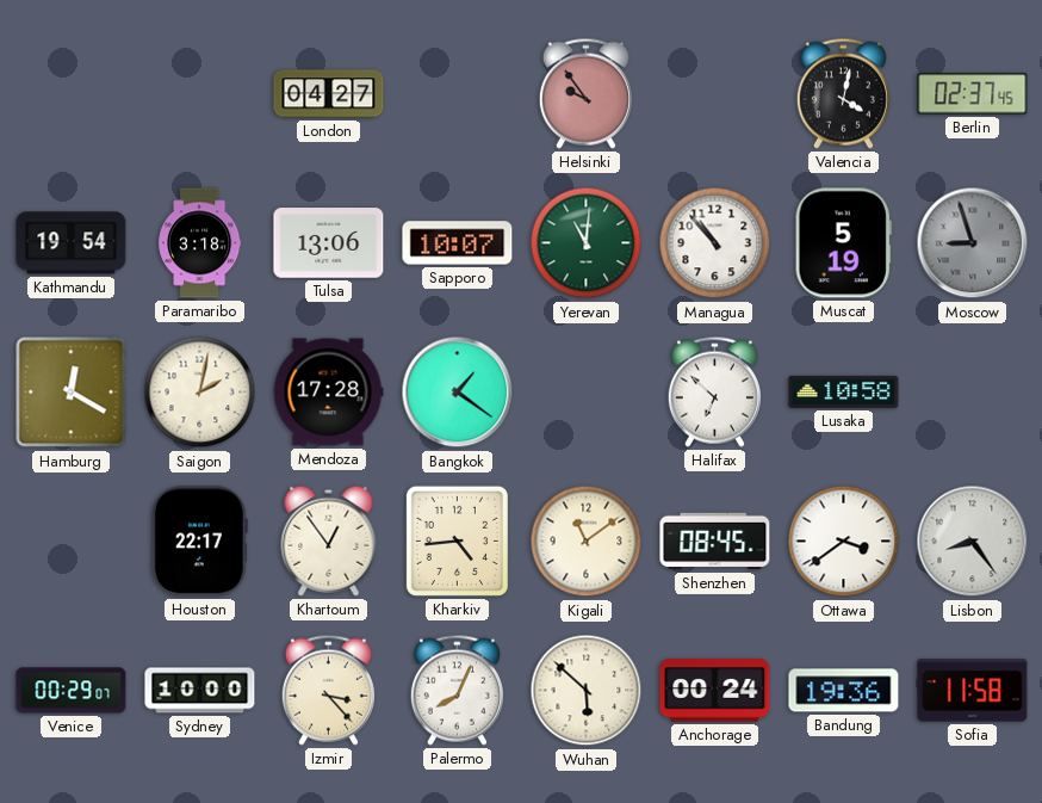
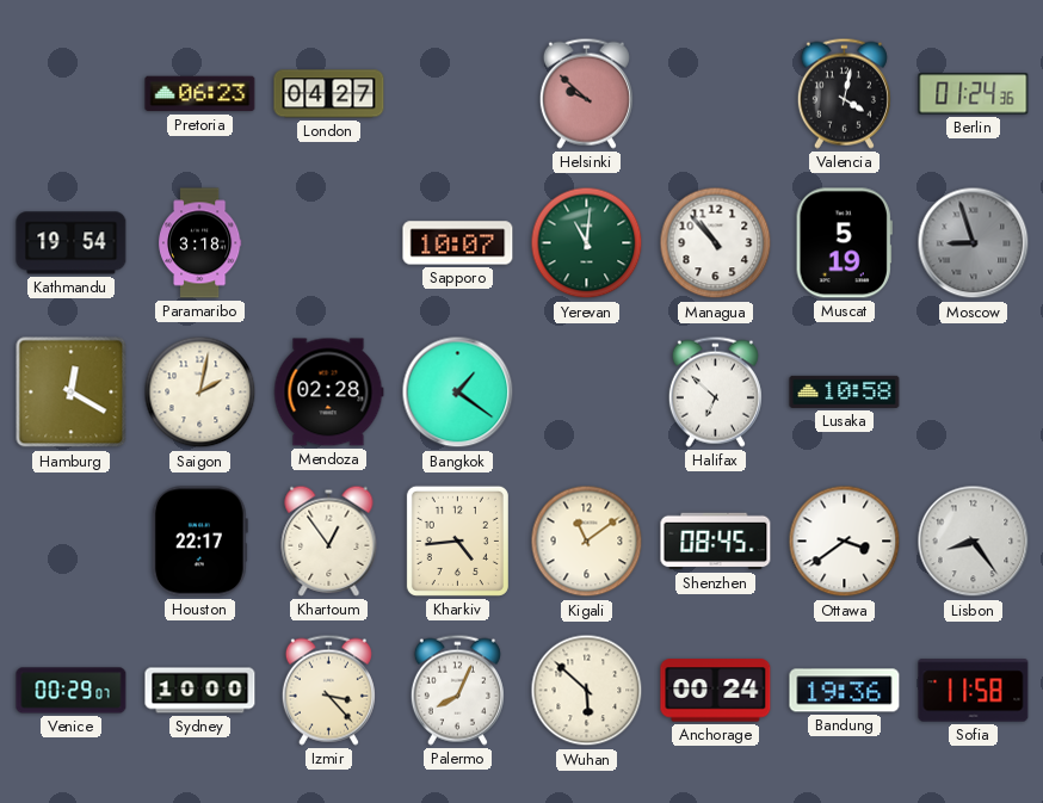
Pretoria: none -> 06:23
Helsinki: 9:54 -> 9:52
Berlin: 02:37 -> 01:24
Tulsa: 13:06 -> none
Mendoza: 17:28 -> 02:28
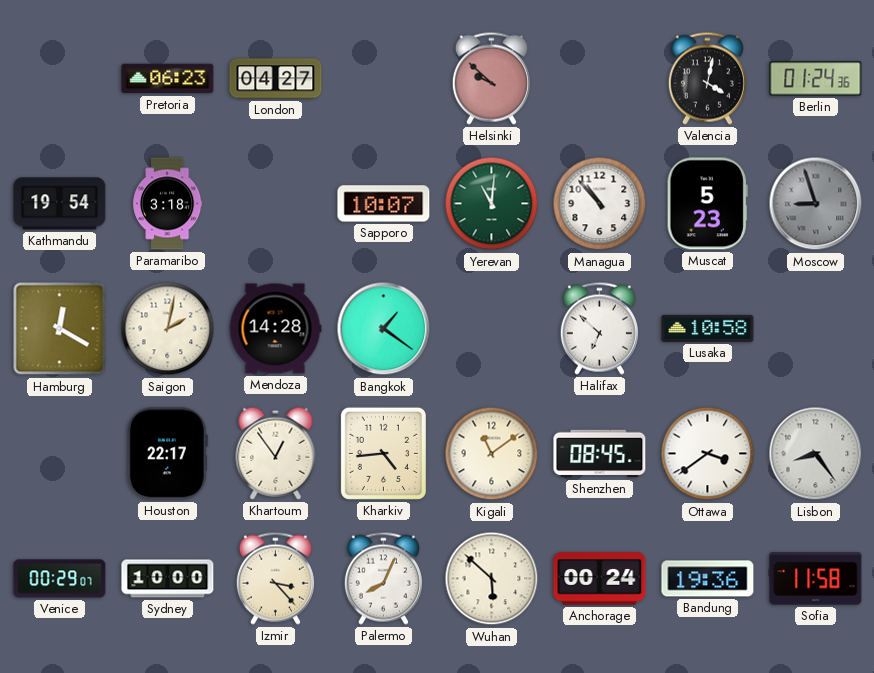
Muscat: 5:19 -> 5:23
Mendoza: 02:28 -> 14:28
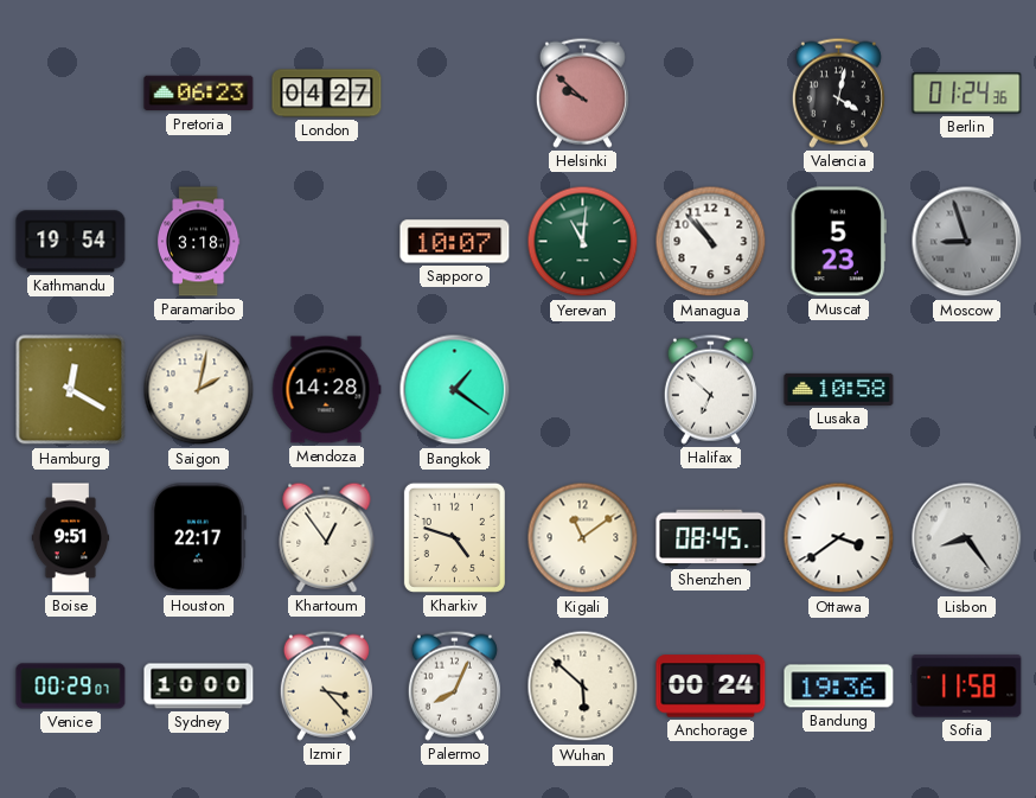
Boise: none -> 9:51
Kharkiv: 4:44 -> 4:48
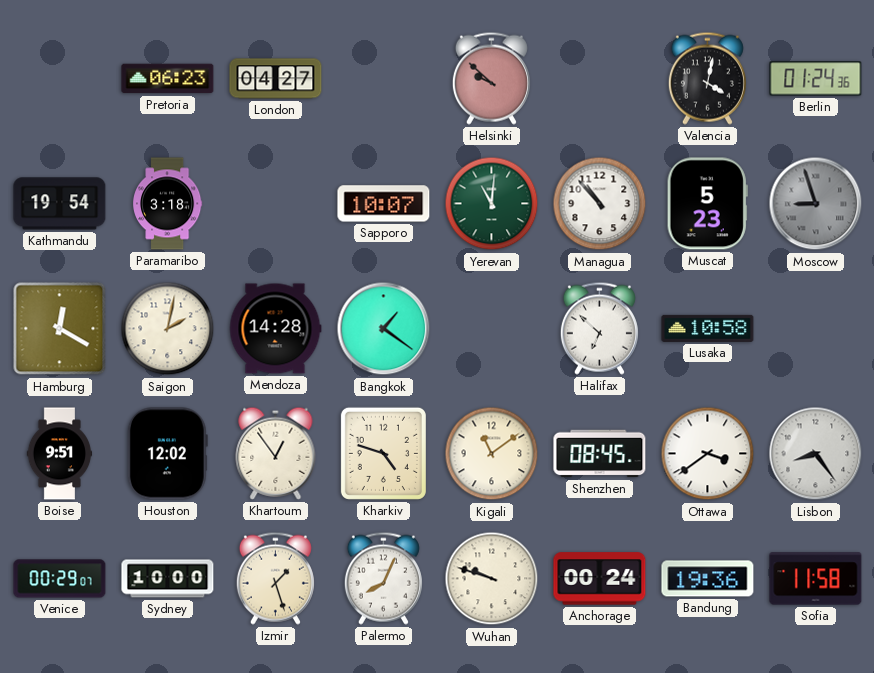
Houston: 22:17 -> 12:02
Izmir: 3:23 -> 1:27
Wuhan: 5:52 -> 9:48
